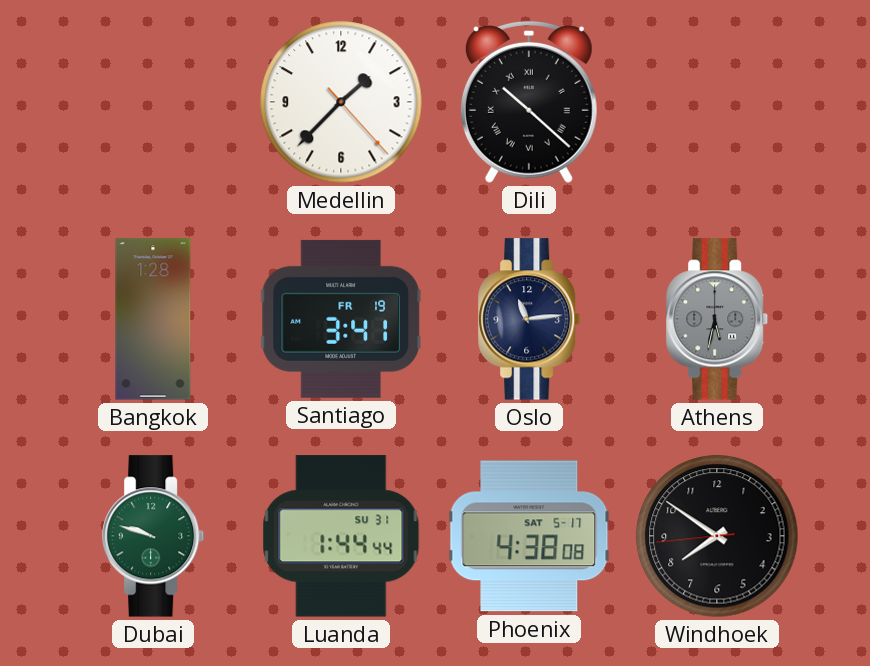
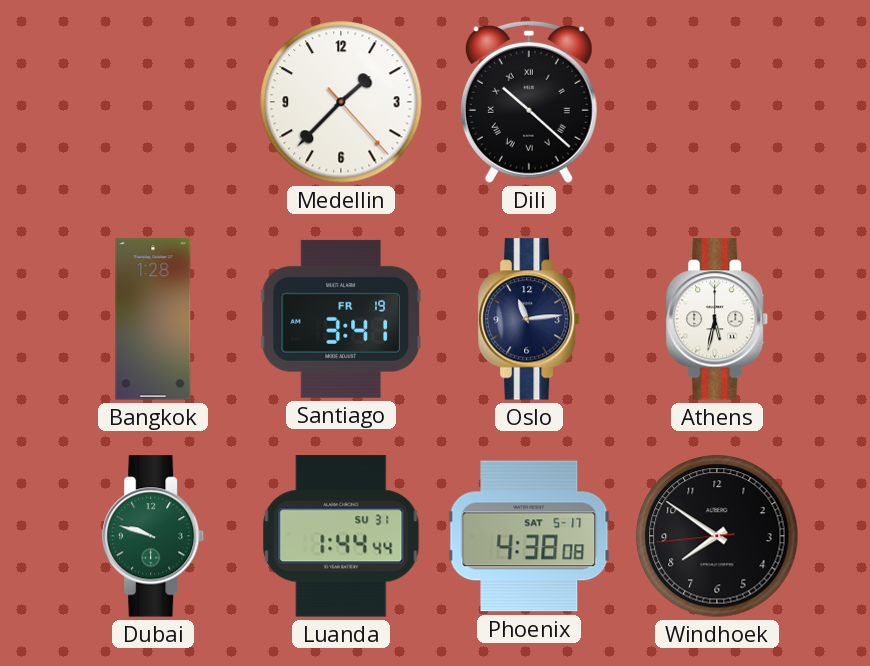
Athens dial: grey -> white
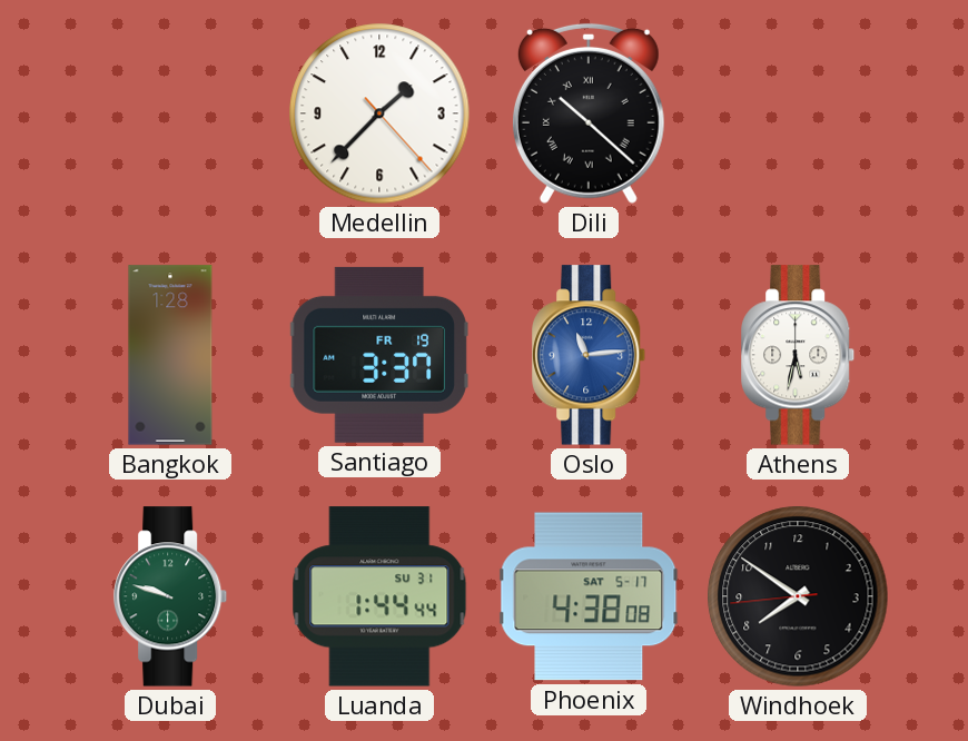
Santiago: 3:41 -> 3:37
Oslo dial: navy -> blue
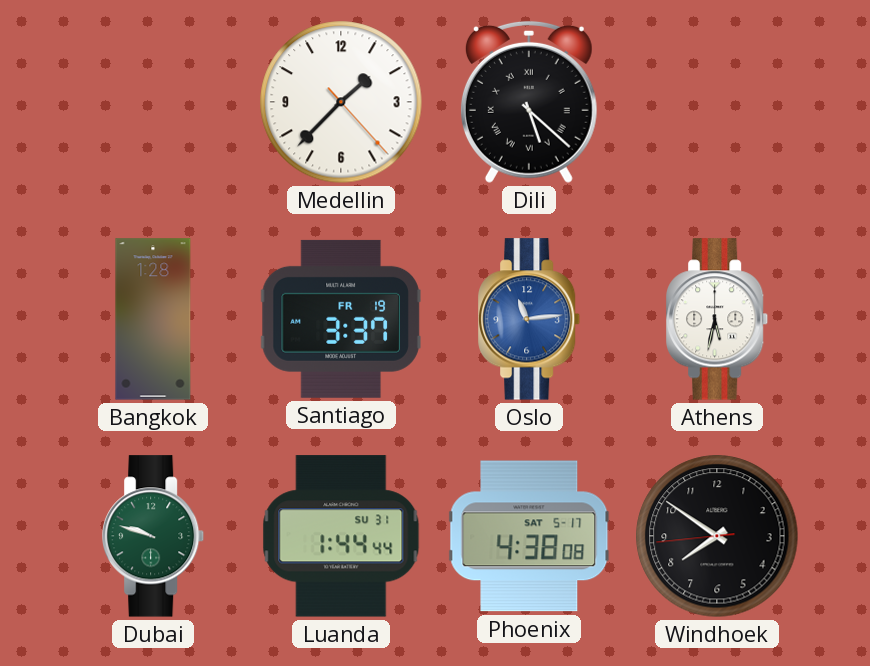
Dili: 10:22 -> 5:22
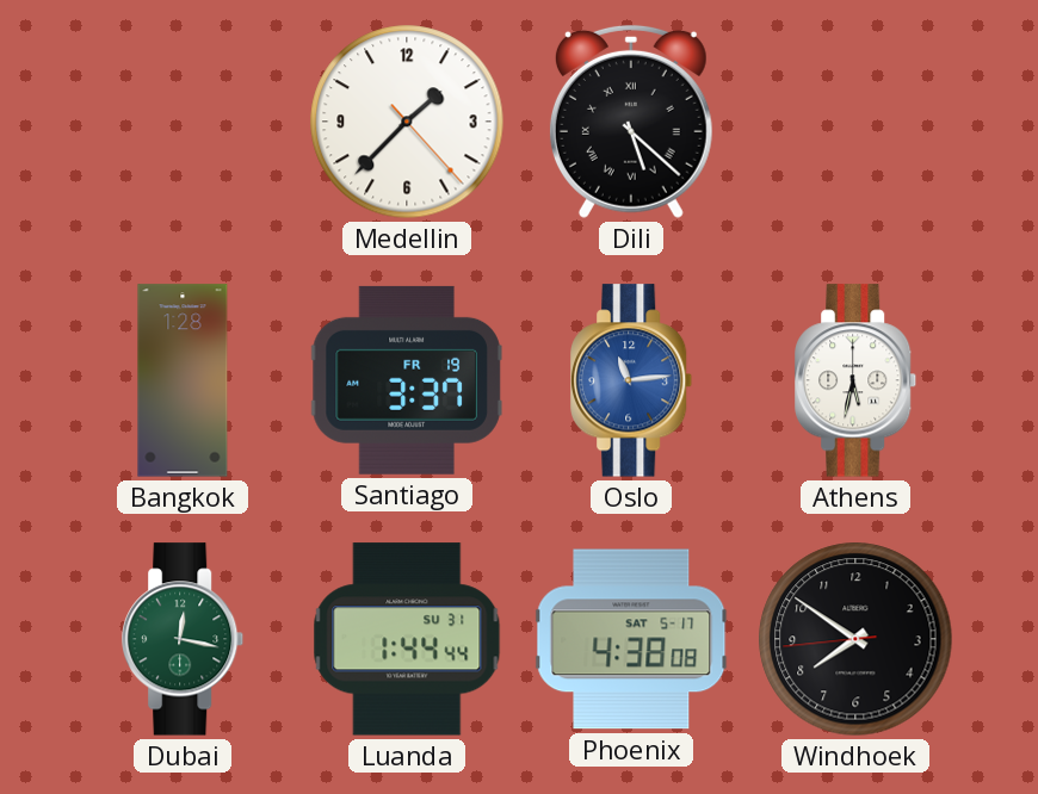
Dubai: 9:48 -> 12:17
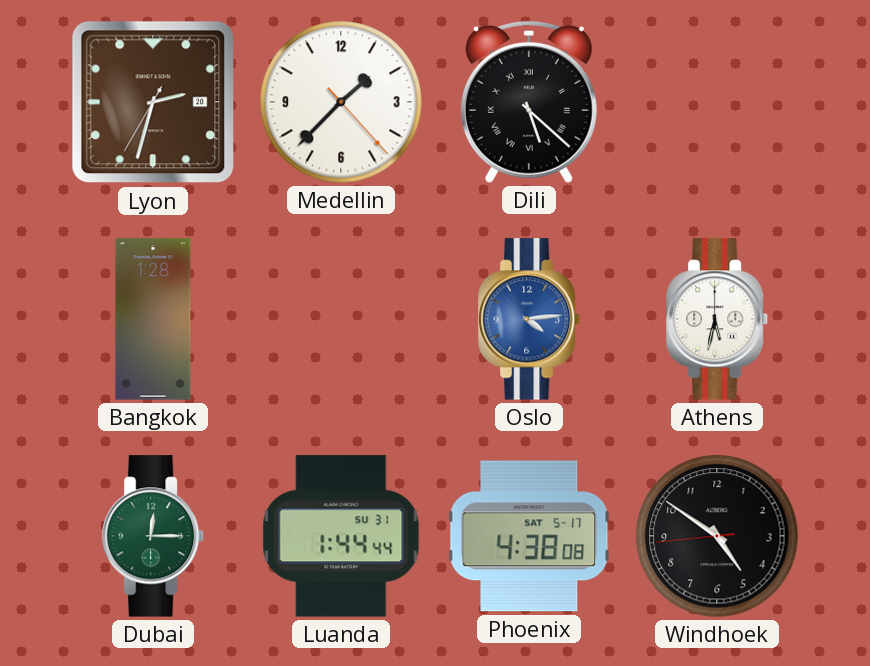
Lyon: none -> 2:32
Santiago: 3:37 -> none
Oslo: 11:14 -> 4:14
Dubai: 12:17 -> 12:15
Windhoek: 7:50 -> 4:50
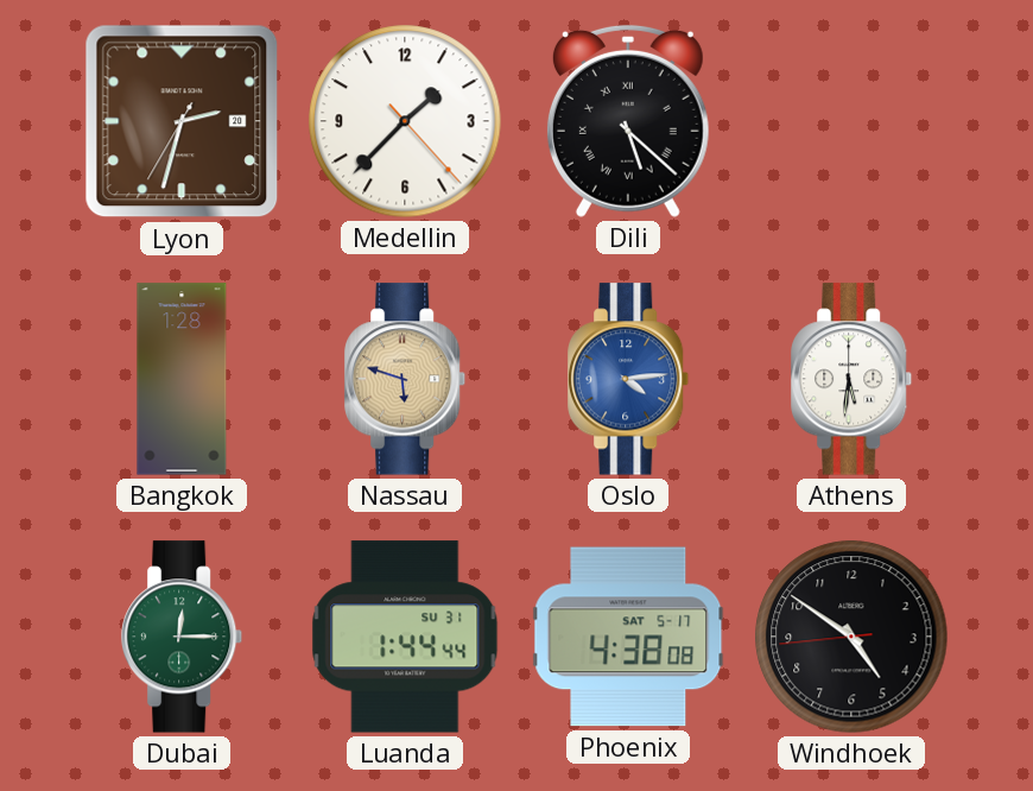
Nassau: none -> 5:48
Athens: 5:32 -> 5:31
